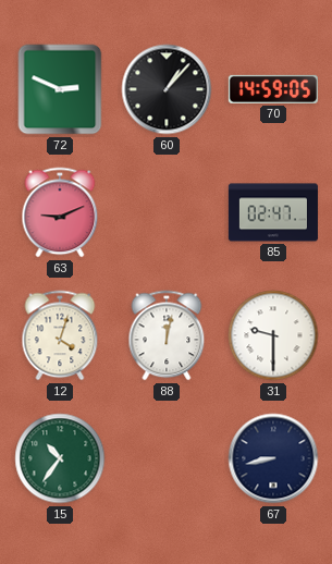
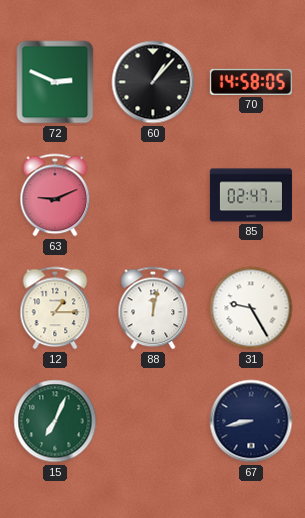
70: 14:59 -> 14:58
12: 4:03 -> 1:15
31: 9:30 -> 9:25
15: 10:36 -> 7:04
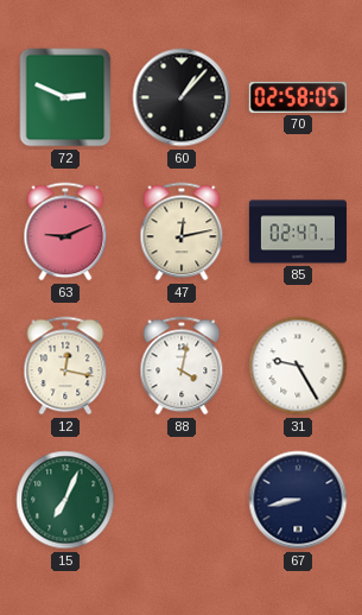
70: 14:58 -> 02:58
47: none -> 12:13
12: 1:15 -> 12:17
88: 12:02 -> 4:02
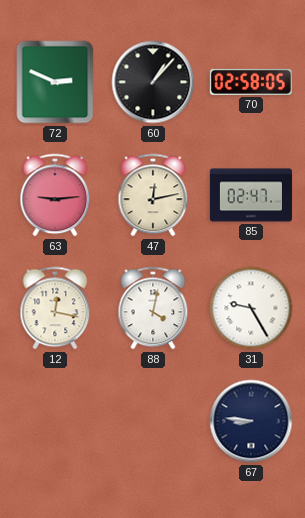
63: 9:11 -> 9:14
15: 7:04 -> none
67: 8:43 -> 8:46
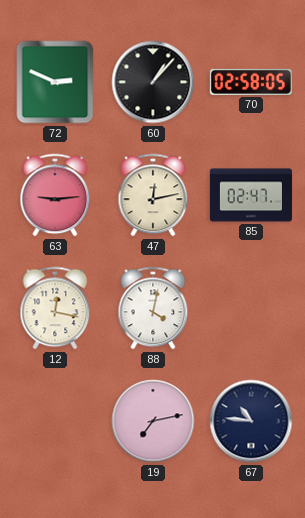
31: 9:25 -> none
19: none -> 7:13
67: 8:46 -> 10:46
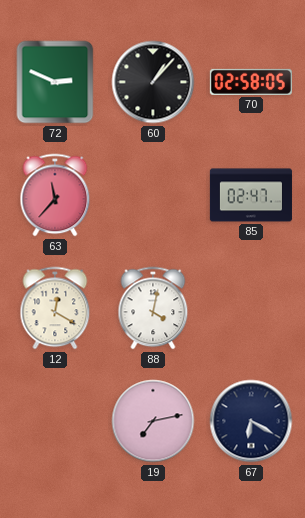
63: 9:14 -> 11:37
47: 12:13 -> none
12: 12:17 -> 12:20
67: 10:46 -> 6:20
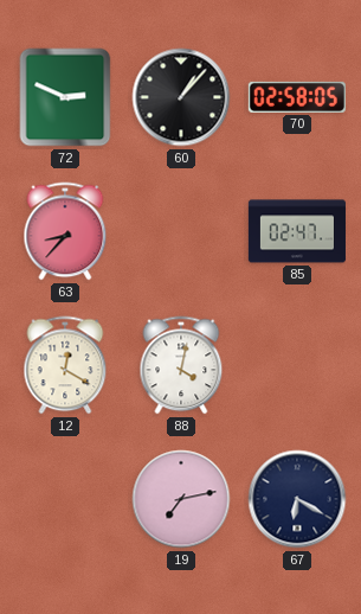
63: 11:37 -> 8:37
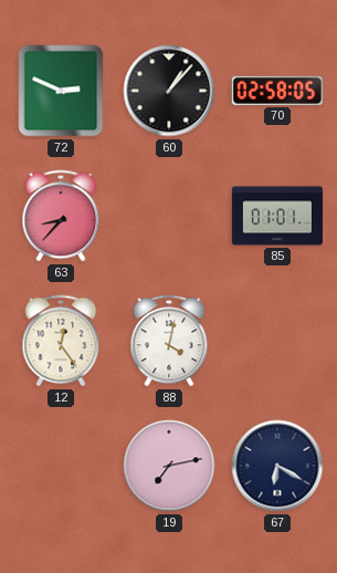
85: 02:47 -> 01:01
12: 12:20 -> 12:24
